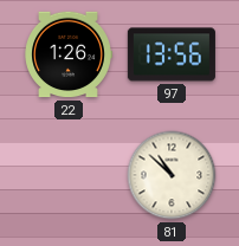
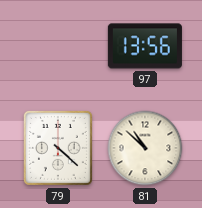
22: 1:26 -> none
79: none -> 4:22
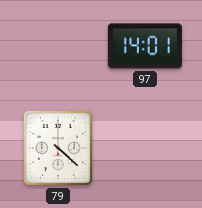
97: 13:56 -> 14:01
81: 10:52 -> none
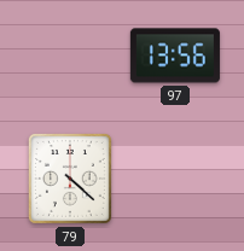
97: 14:01 -> 13:56
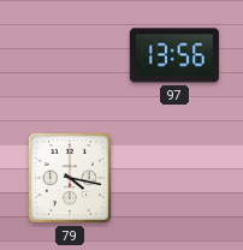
79: 4:22 -> 4:17
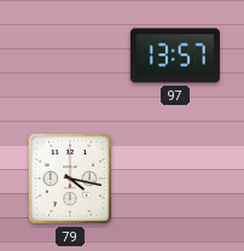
97: 13:56 -> 13:57
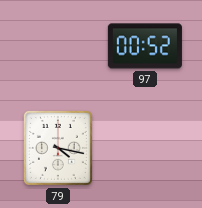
97: 13:57 -> 00:52
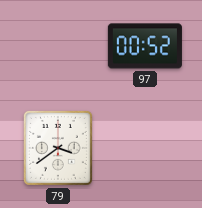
79: 4:17 -> 3:39
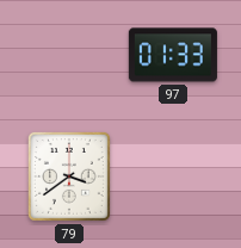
97: 00:52 -> 01:33
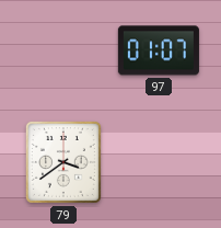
97: 01:33 -> 01:07
